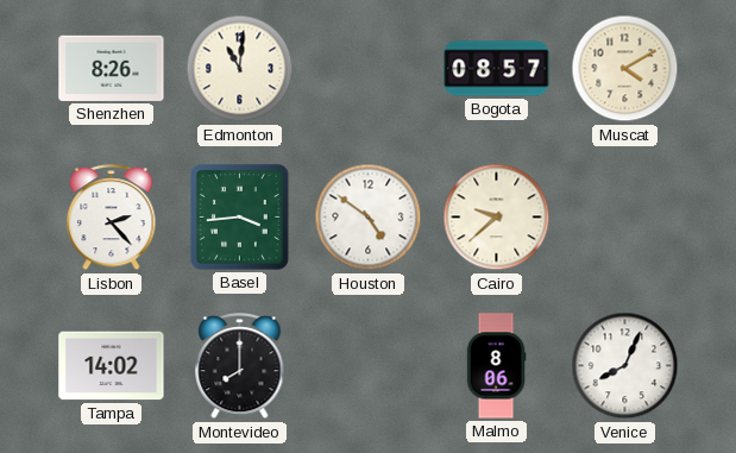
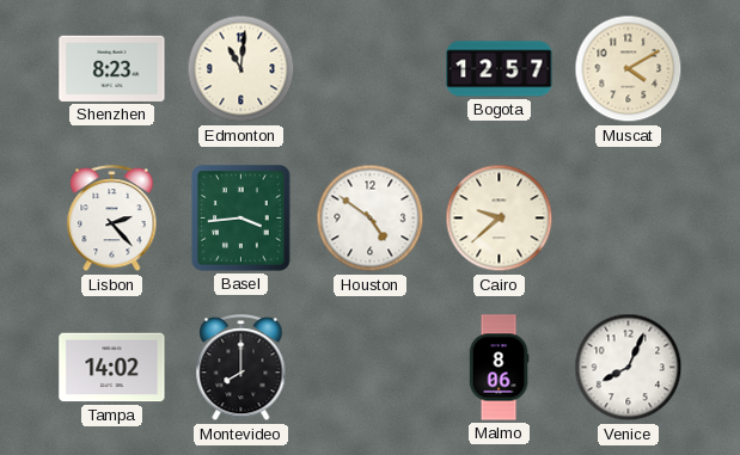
Shenzhen: 8:26 -> 8:23
Bogota: 08:57 -> 12:57
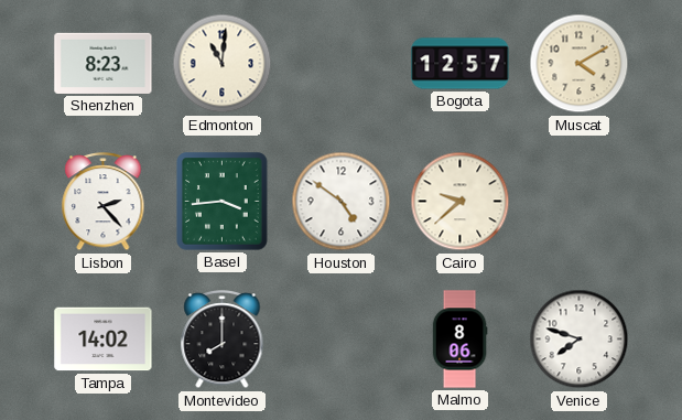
Venice: 8:04 -> 7:48
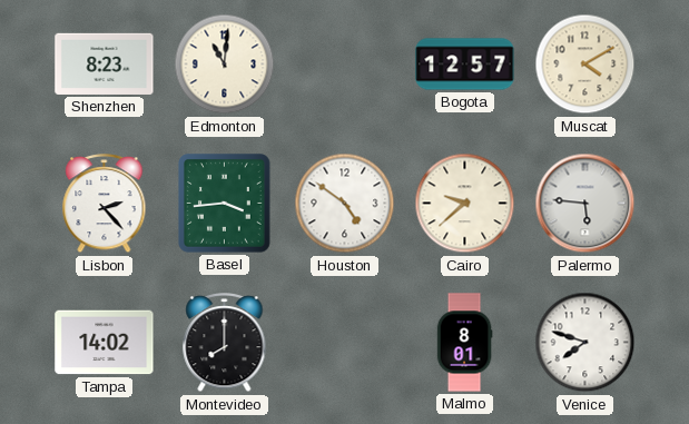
Palermo: none -> 5:46
Malmo: 8:06 -> 8:01
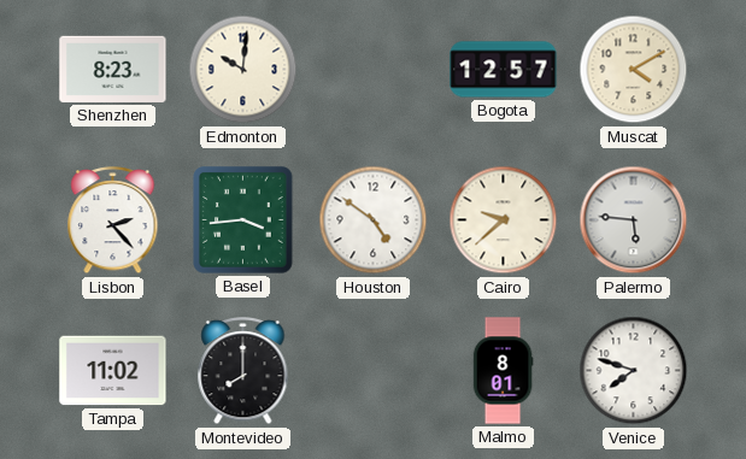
Edmonton: 11:01 -> 10:01
Tampa: 14:02 -> 11:02
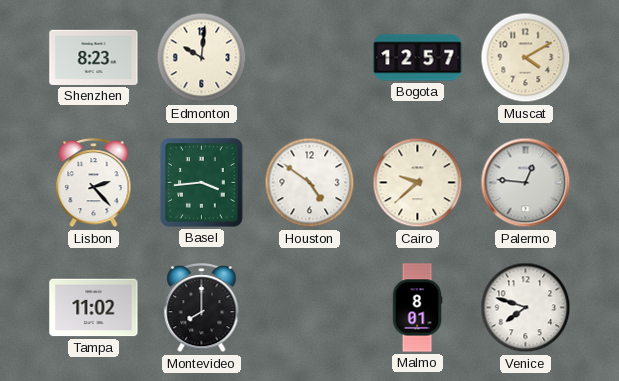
Palermo: 5:46 -> 12:46
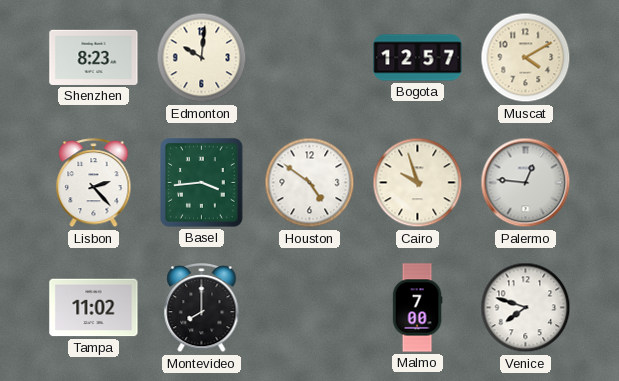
Cairo: 9:38 -> 9:57
Malmo: 8:01 -> 7:00
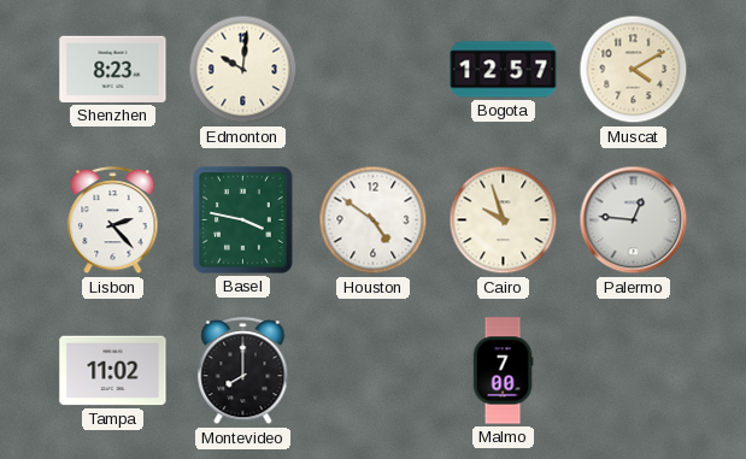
Basel: 3:44 -> 3:47
Venice: 7:48 -> none
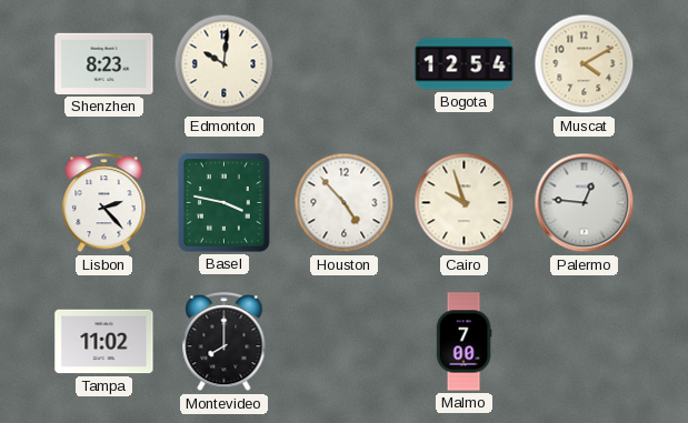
Bogota: 12:57 -> 12:54
Houston: 4:51 -> 4:53
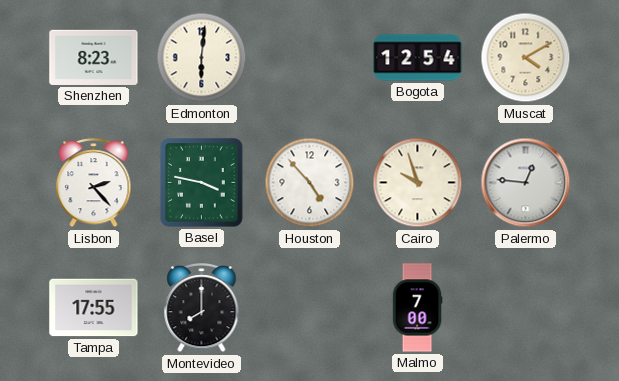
Edmonton: 10:01 -> 6:01
Tampa: 11:02 -> 17:55
